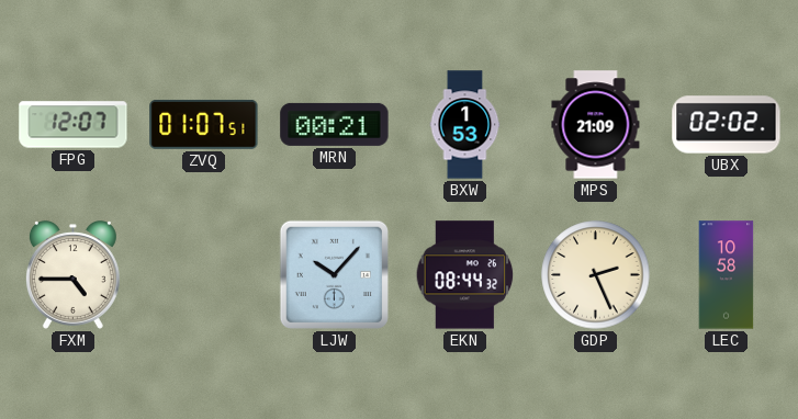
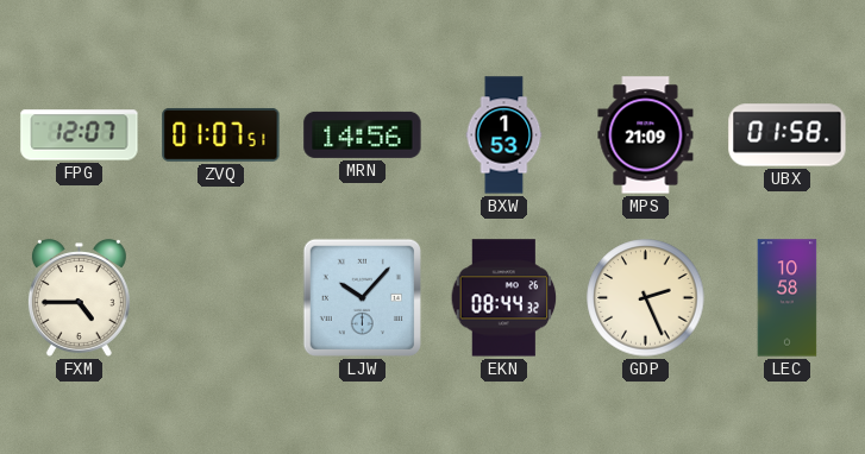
MRN: 00:21 -> 14:56
UBX: 02:02 -> 01:58
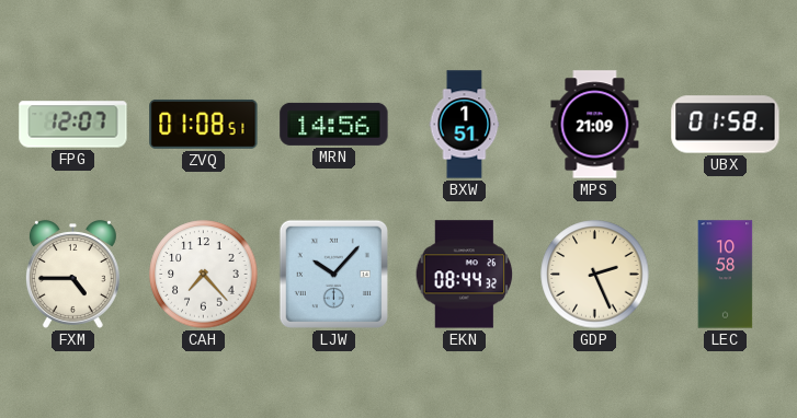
ZVQ: 01:07 -> 01:08
BXW: 1:53 -> 1:51
CAH: none -> 7:23
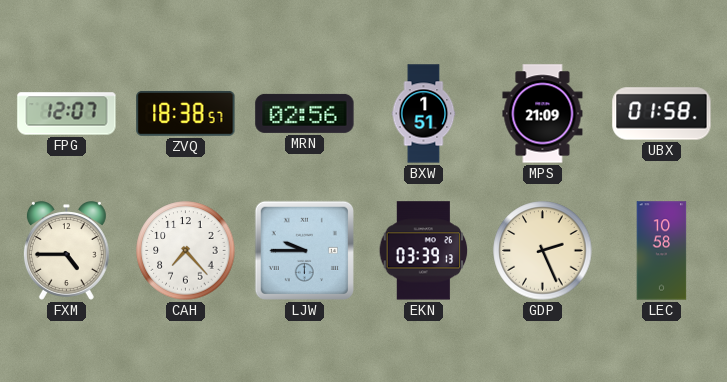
ZVQ: 01:08 -> 18:38
MRN: 14:56 -> 02:56
LJW: 10:07 -> 9:45
EKN: 08:44 -> 03:39
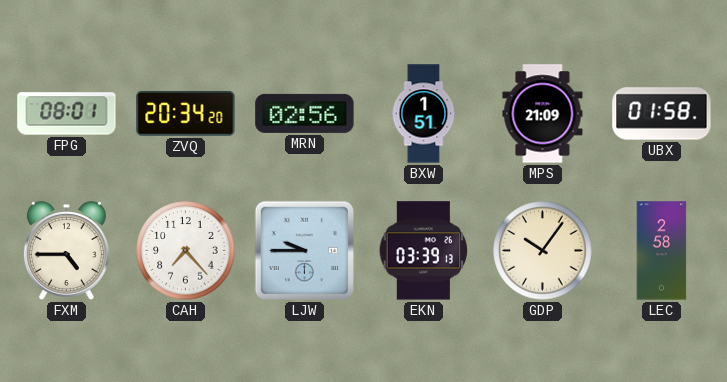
FPG: 12:07 -> 08:01
ZVQ: 18:38 -> 20:34
GDP: 2:26 -> 10:06
LEC: 10:58 -> 2:58
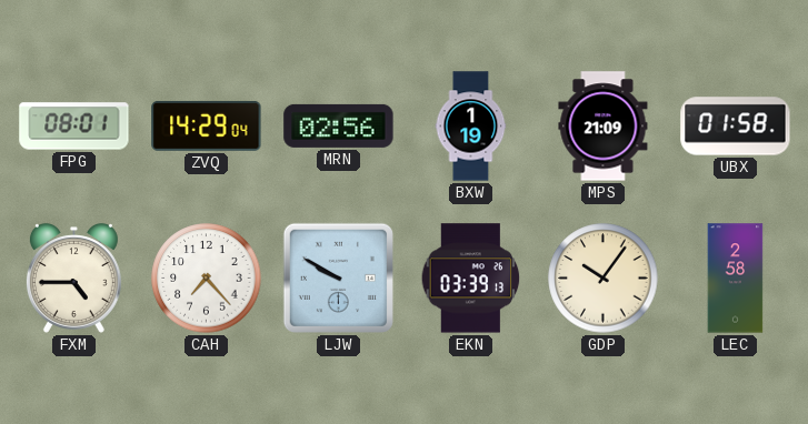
ZVQ: 20:34 -> 14:29
BXW: 1:51 -> 1:19
LJW: 9:45 -> 9:50
